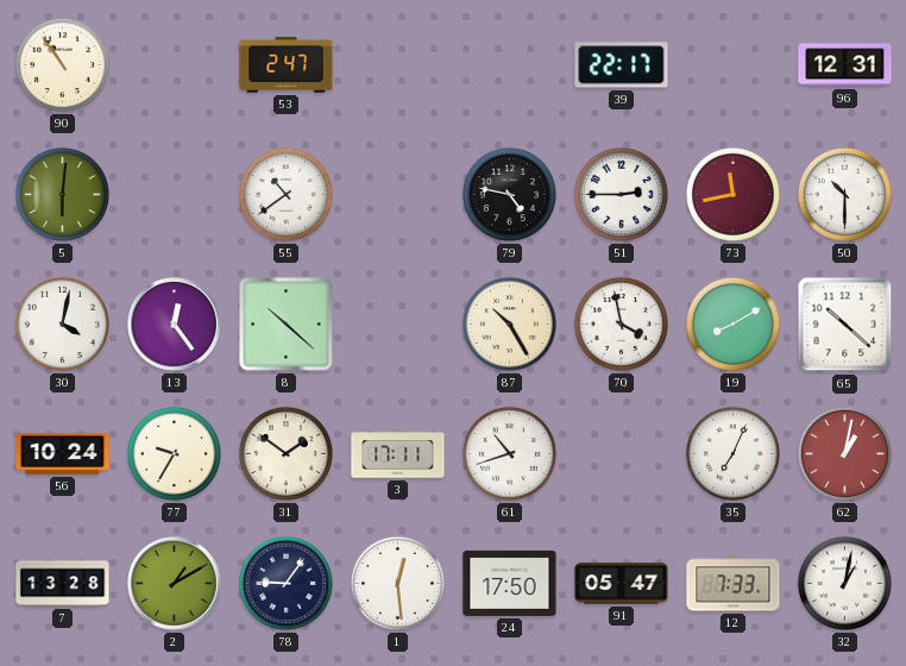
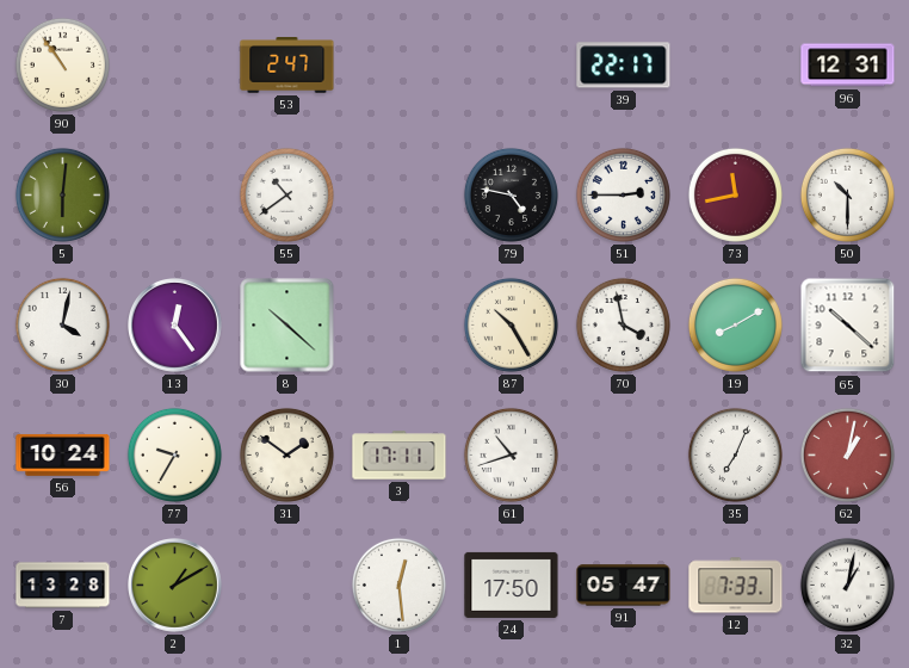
78: 9:06 -> none
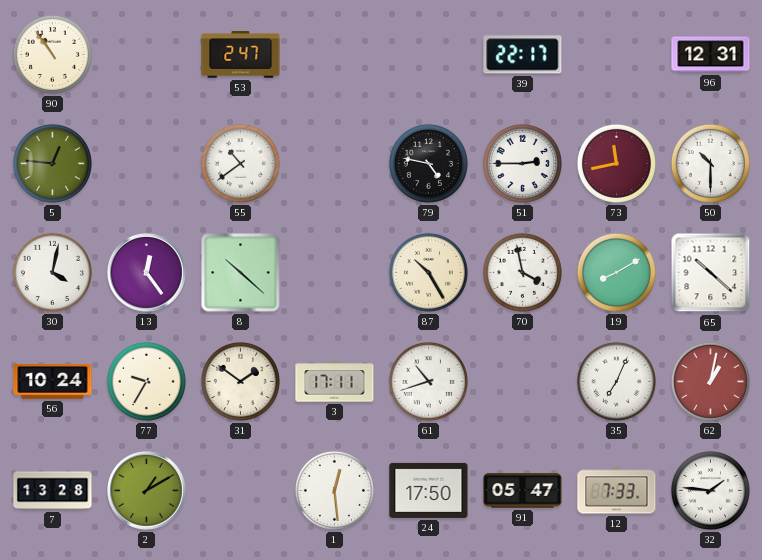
5: 6:01 -> 12:46
32: 1:02 -> 1:46
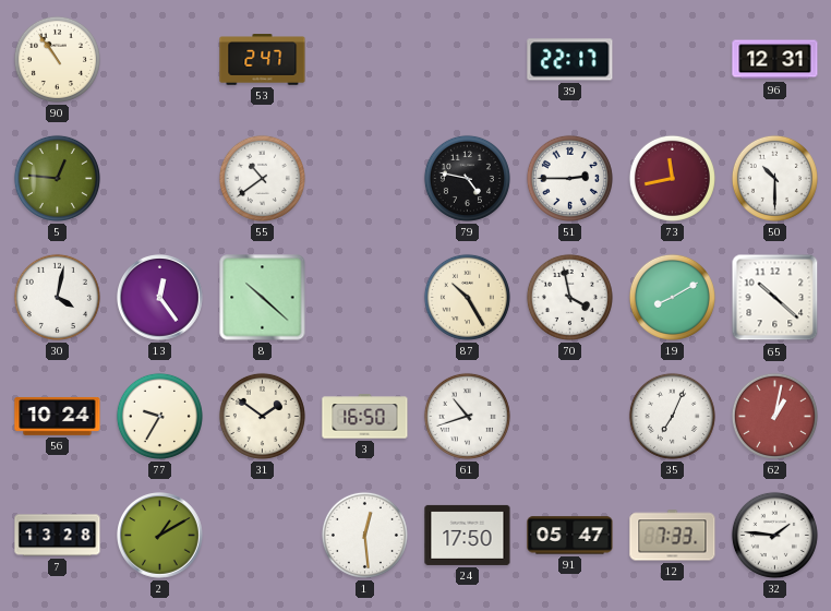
3: 17:11 -> 16:50
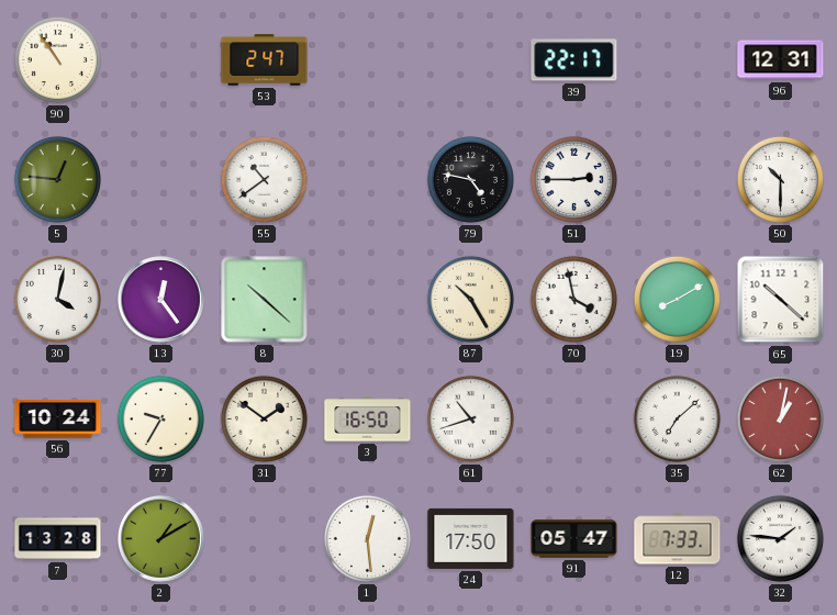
73: 11:43 -> none
35: 7:04 -> 7:08
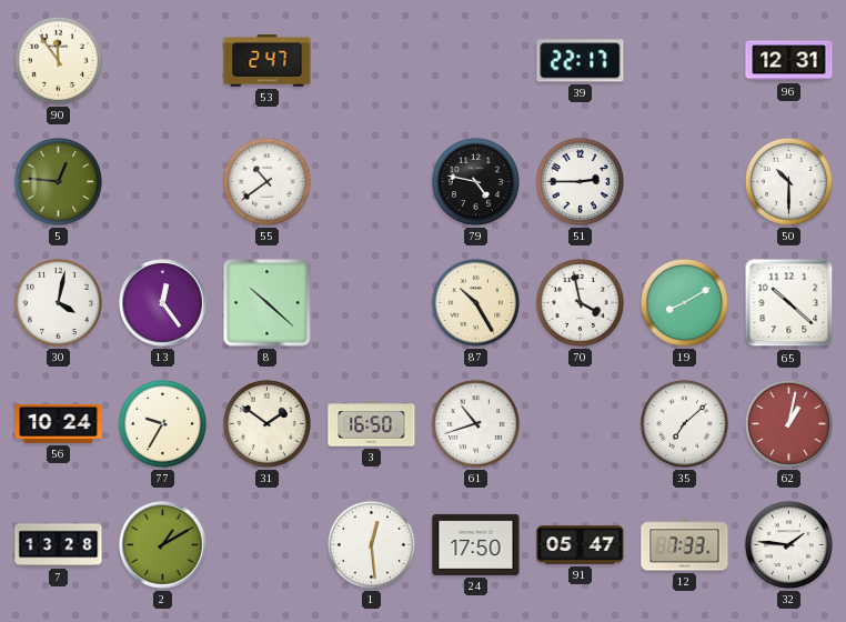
90: 10:54 -> 11:54
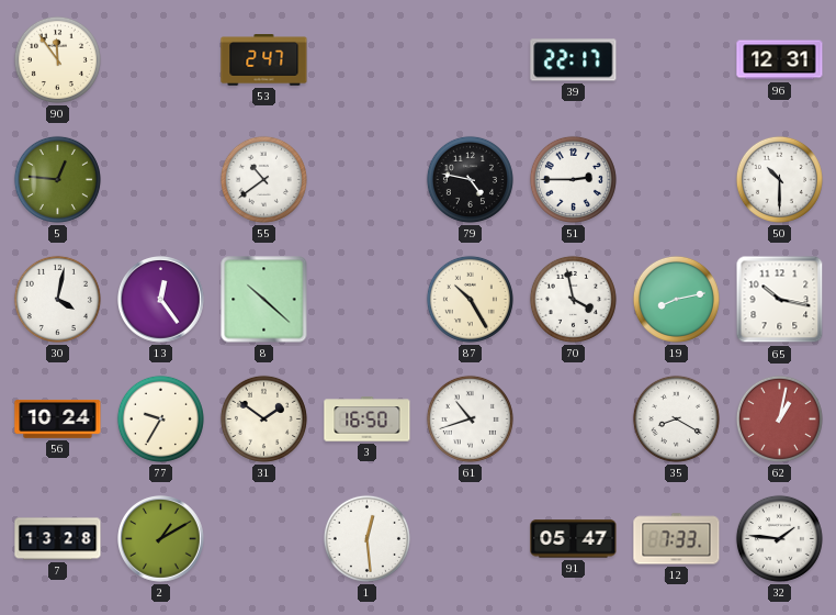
19: 8:10 -> 8:13
65: 10:22 -> 10:17
35: 7:08 -> 8:20
24: 17:50 -> none
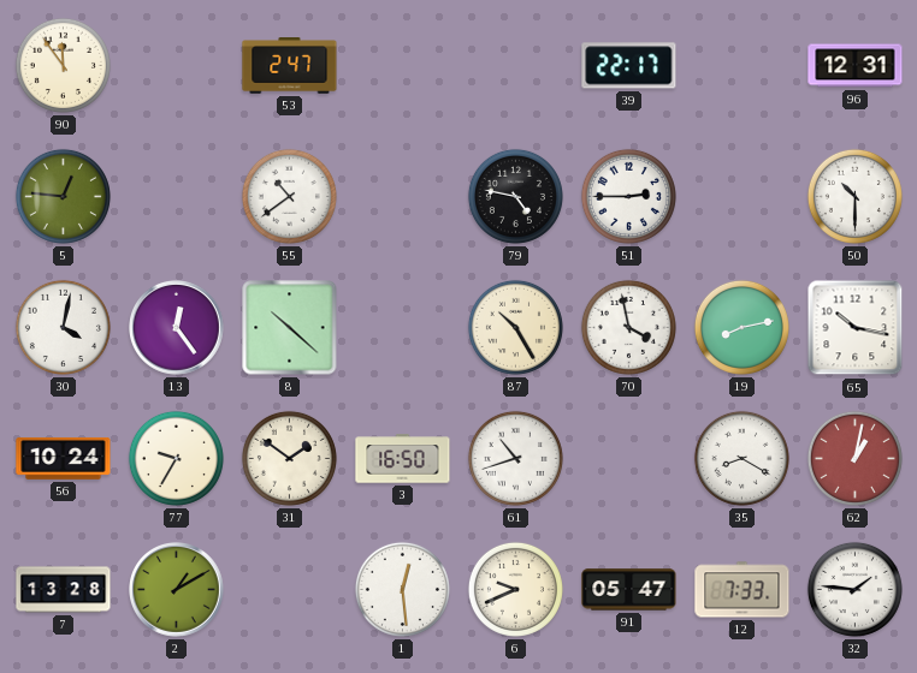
6: none -> 9:41
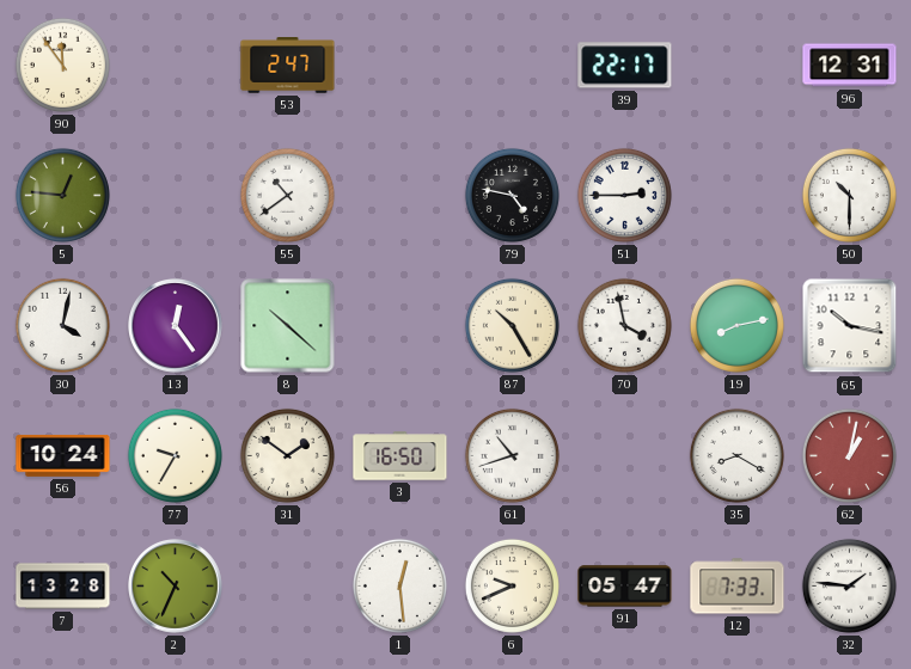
2: 1:10 -> 10:34
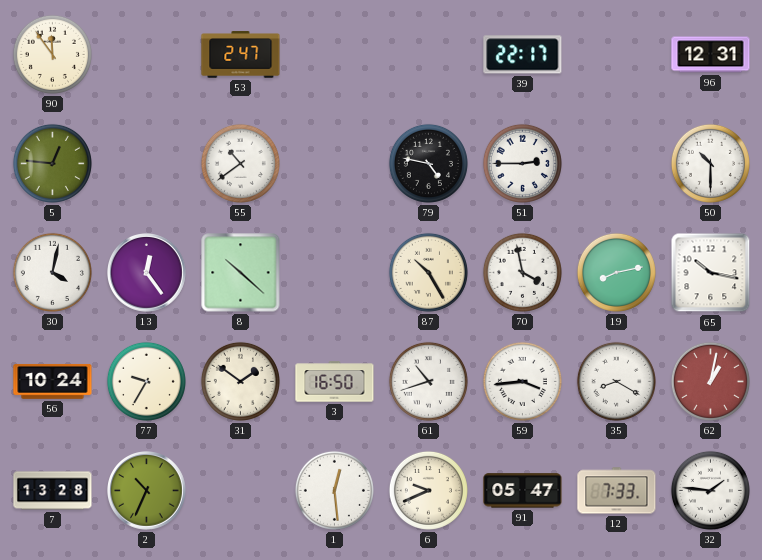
59: none -> 3:44
